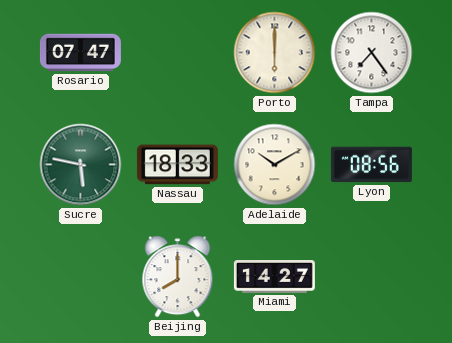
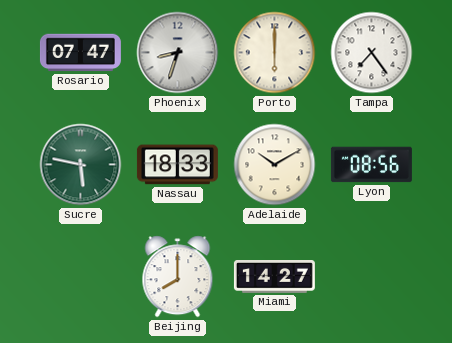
Phoenix: none -> 8:33
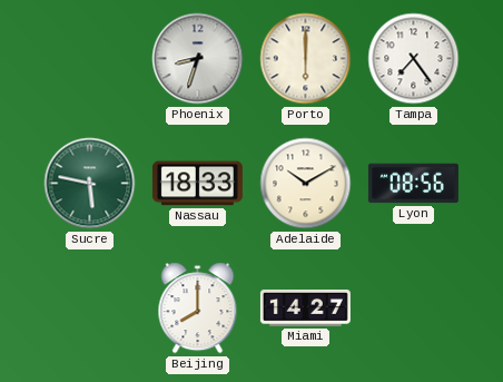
Rosario: 07:47 -> none
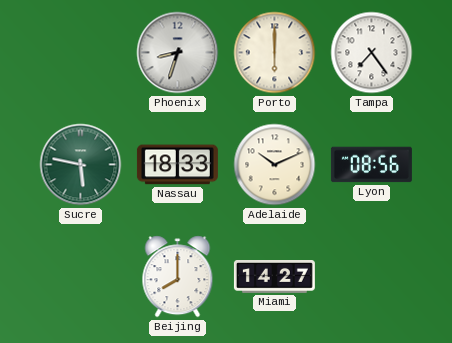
Adelaide: 10:10 -> 10:11
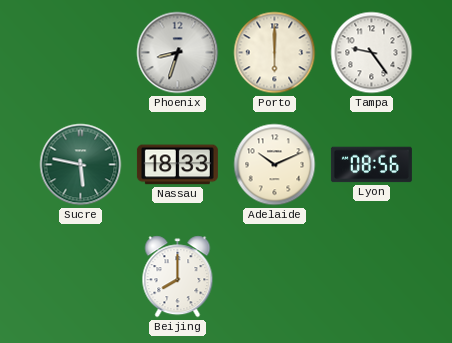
Tampa: 7:24 -> 9:24
Miami: 14:27 -> none
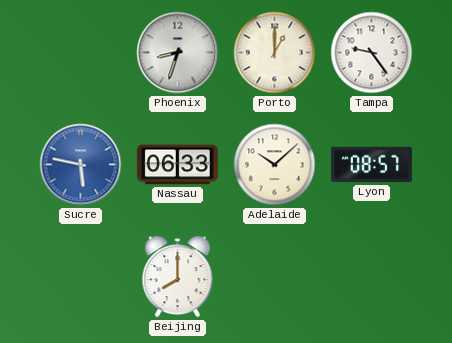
Porto: 6:00 -> 1:00
Sucre dial: green -> blue
Nassau: 18:33 -> 06:33
Adelaide: 10:11 -> 10:08
Lyon: 08:56 -> 08:57
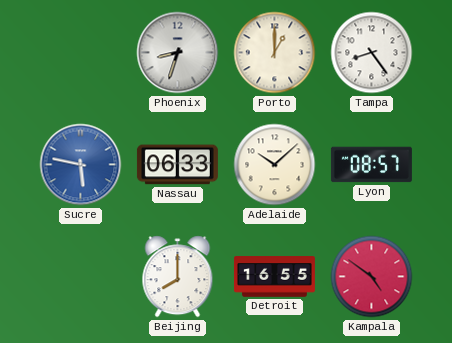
Tampa: 9:24 -> 8:24
Detroit: none -> 16:55
Kampala: none -> 4:51
